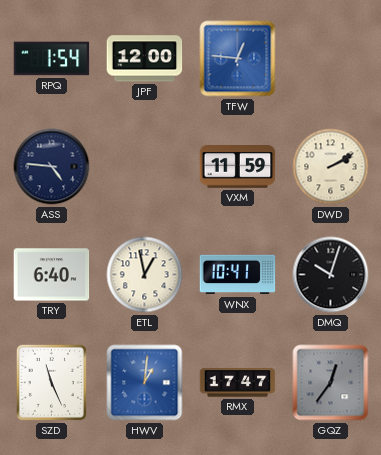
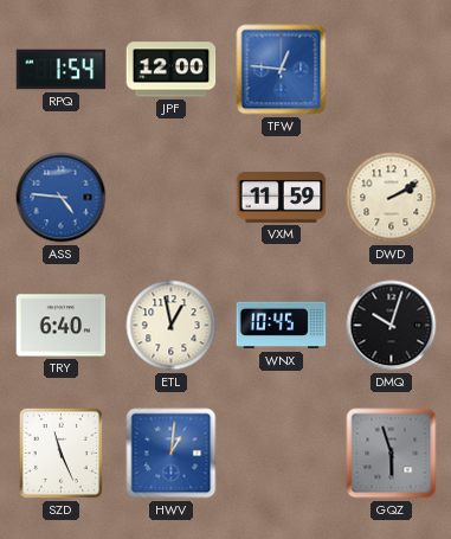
ASS dial: navy -> blue
WNX: 10:41 -> 10:45
RMX: 17:47 -> none
GQZ: 12:36 -> 5:57
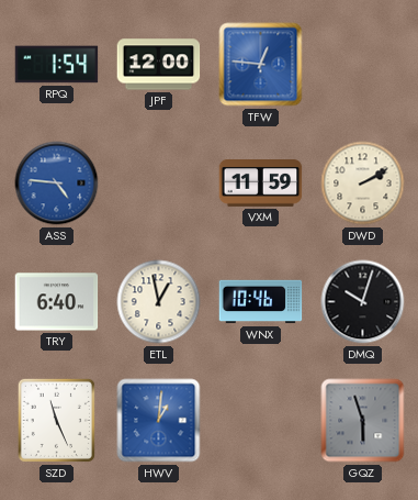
WNX: 10:45 -> 10:46
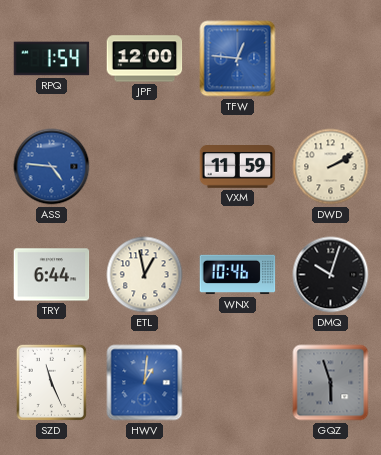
TRY: 6:40 -> 6:44
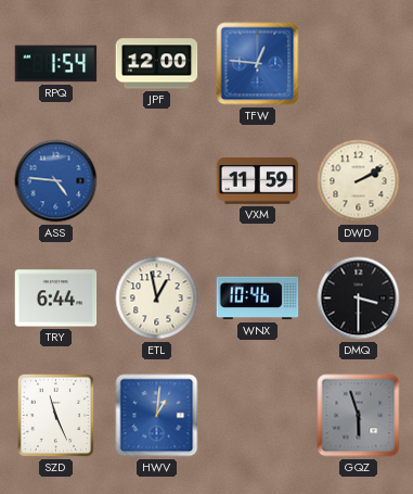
DMQ: 10:03 -> 3:30
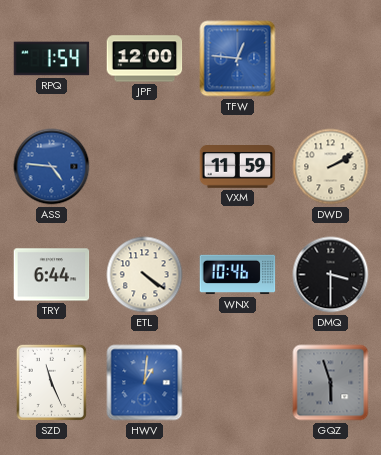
ETL: 12:58 -> 4:21
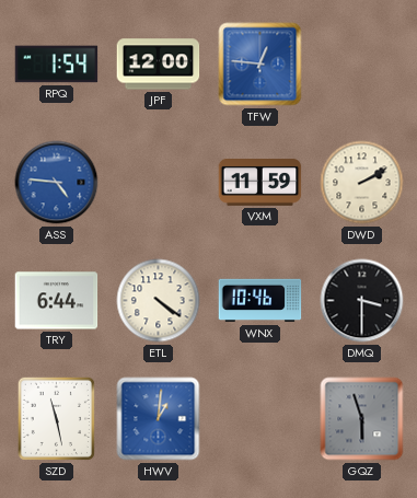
SZD: 11:26 -> 11:28
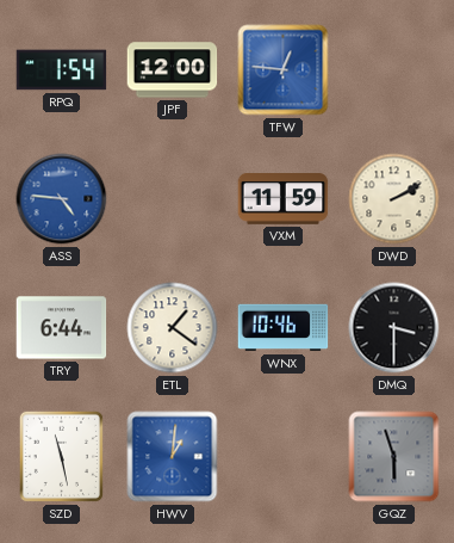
ETL: 4:21 -> 1:21
